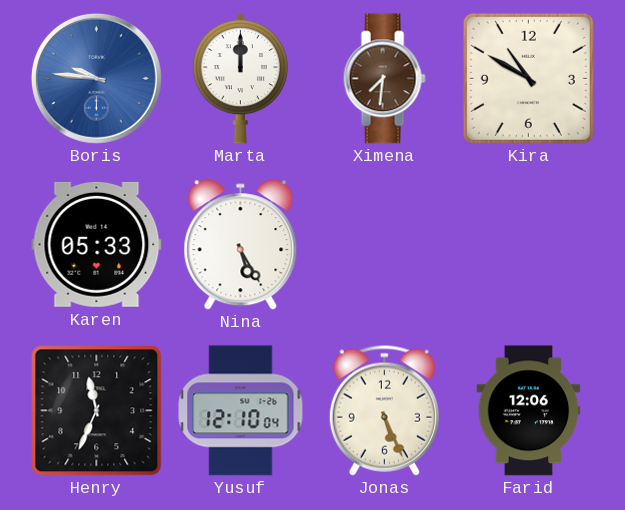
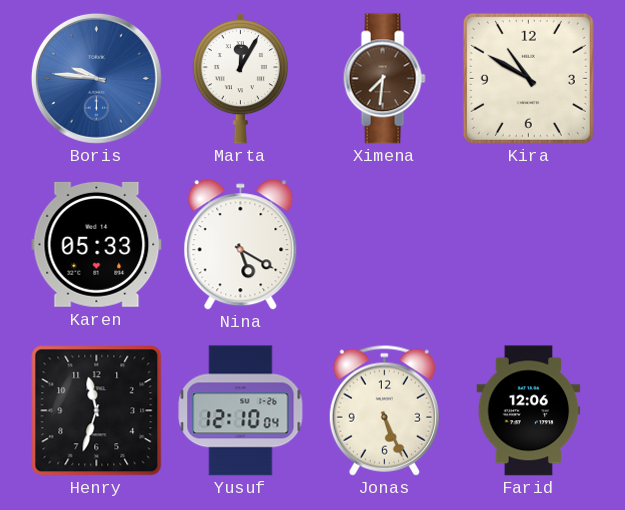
Marta: 12:00 -> 12:05
Nina: 5:25 -> 5:20
Henry: 11:34 -> 11:33
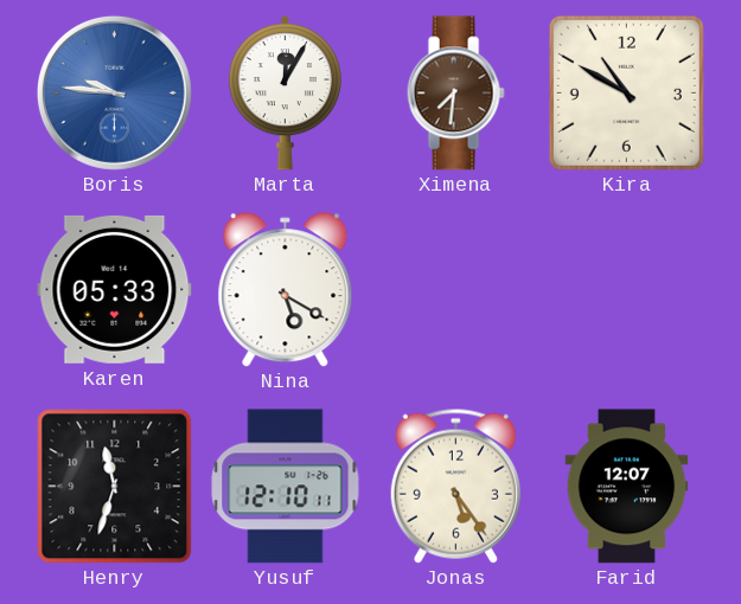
Yusuf: 12:10:04 -> 12:10:11
Jonas: 5:26 -> 5:24
Farid: 12:06 -> 12:07
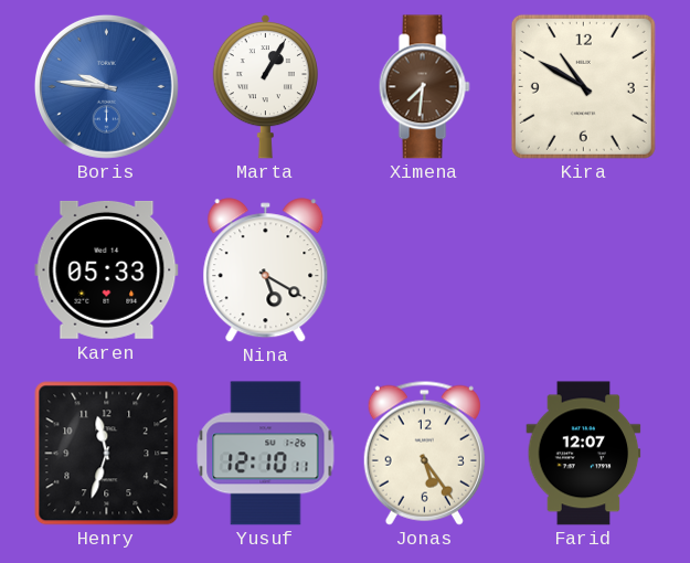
Marta: 12:05 -> 1:05
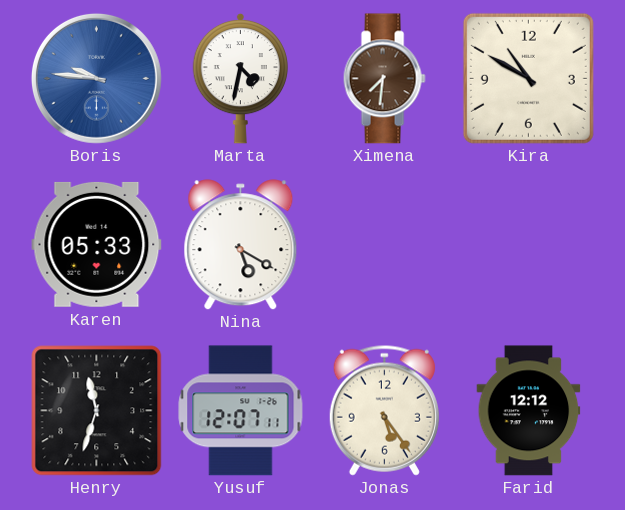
Marta: 1:05 -> 4:32
Yusuf: 12:10 -> 12:07
Farid: 12:07 -> 12:12
